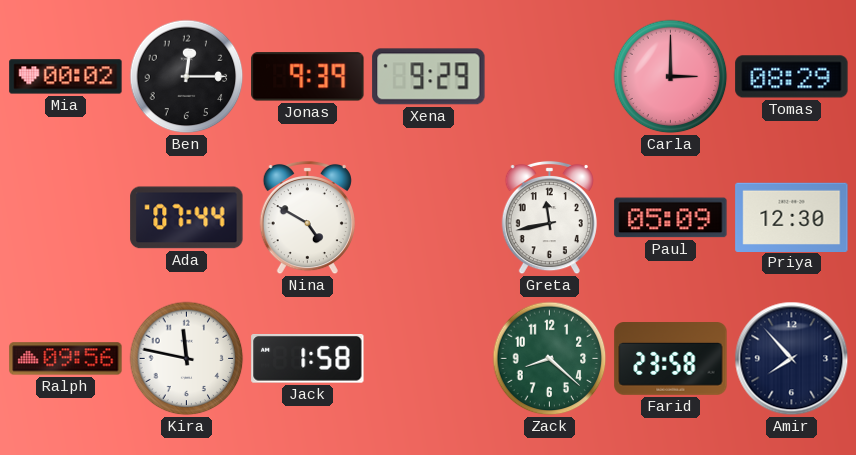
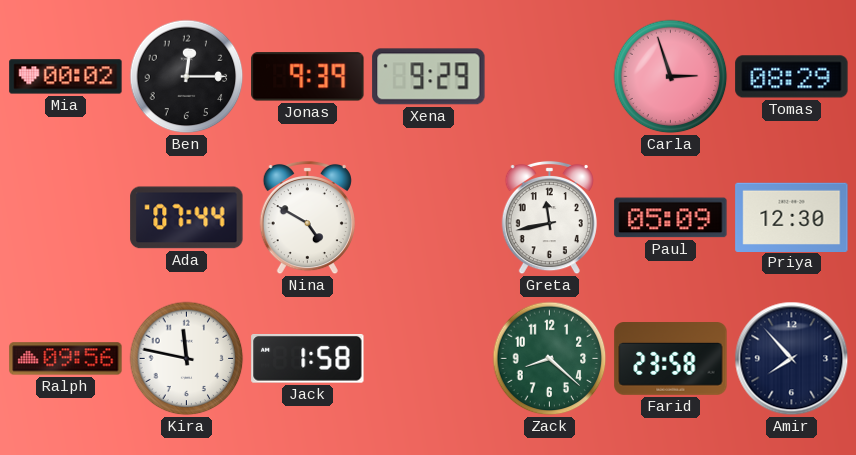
Carla: 3:00 -> 2:57
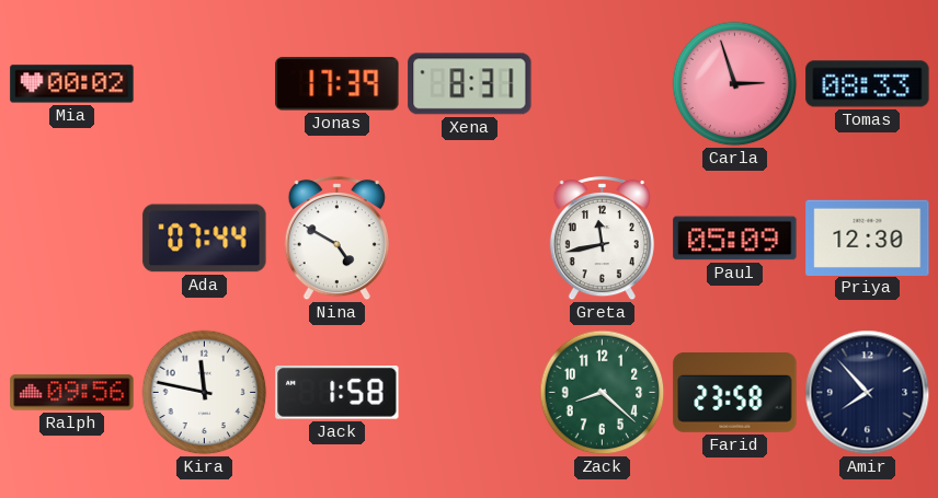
Ben: 12:15 -> none
Jonas: 9:39 -> 17:39
Xena: 9:29 -> 8:31
Tomas: 08:29 -> 08:33
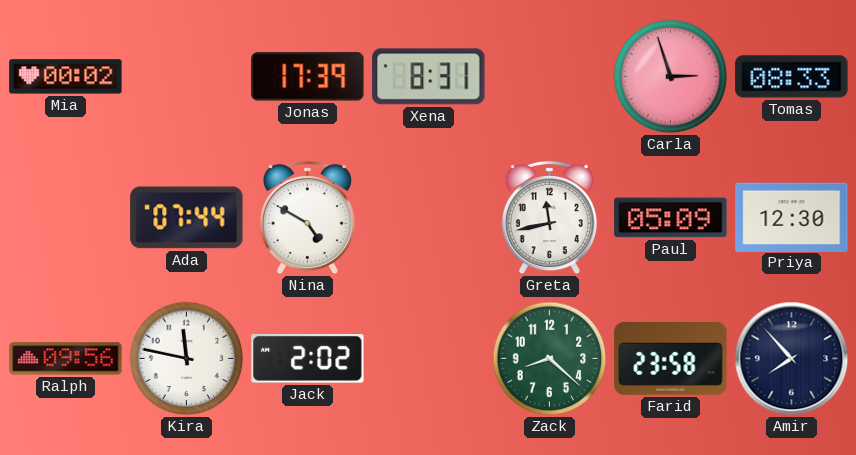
Jack: 1:58 -> 2:02
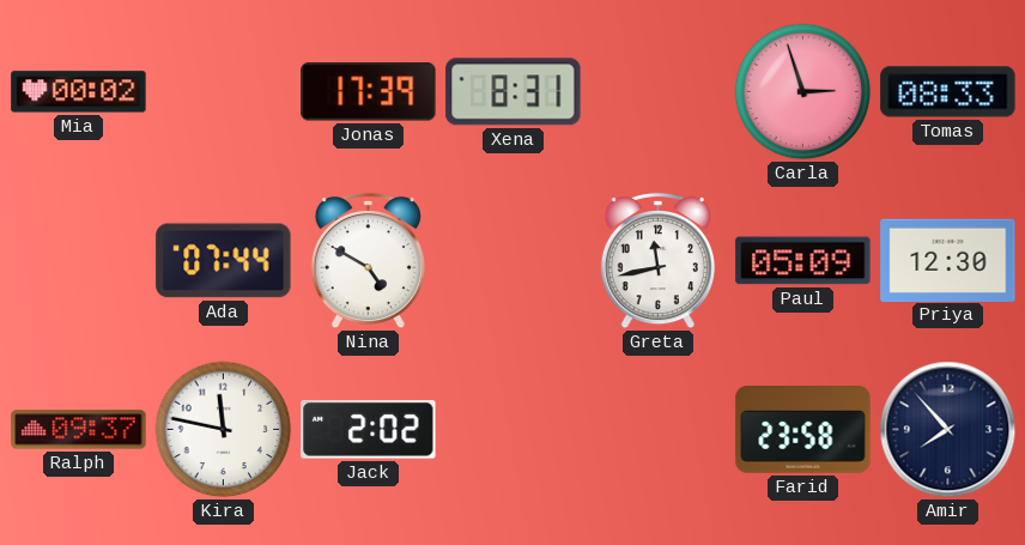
Ralph: 09:56 -> 09:37
Zack: 8:22 -> none
